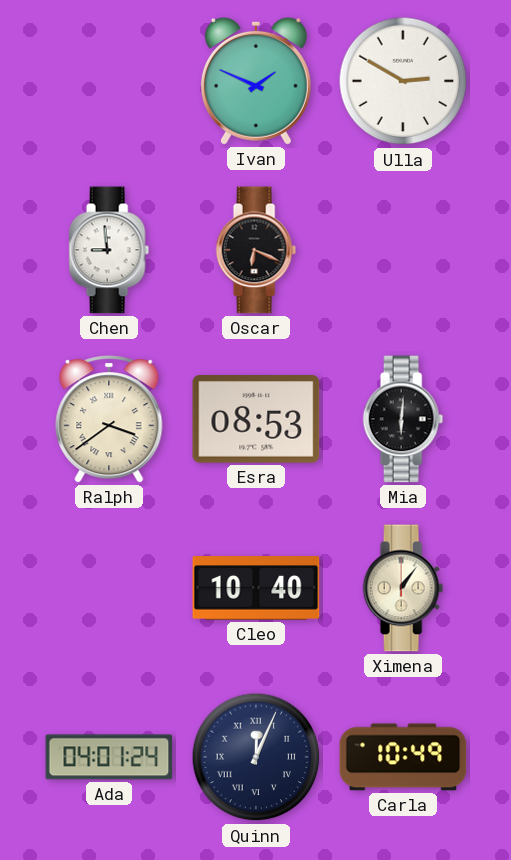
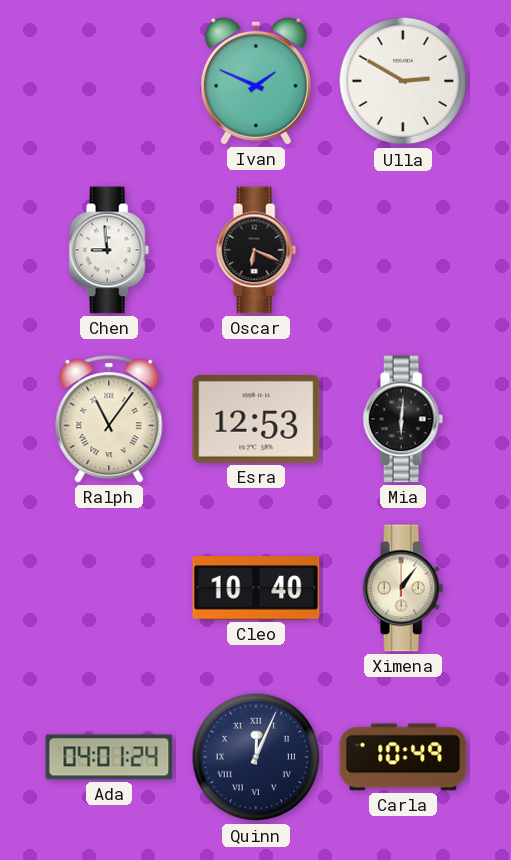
Ralph: 3:39 -> 11:06
Esra: 08:53 -> 12:53
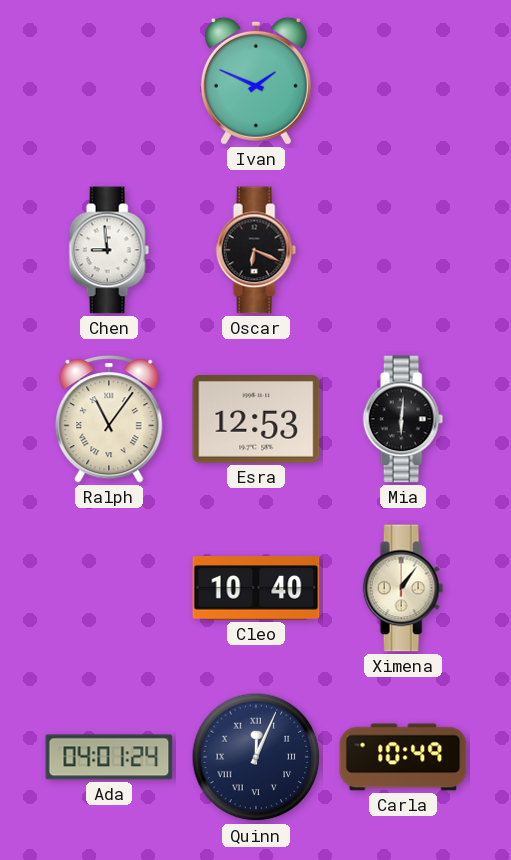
Ulla: 2:50 -> none
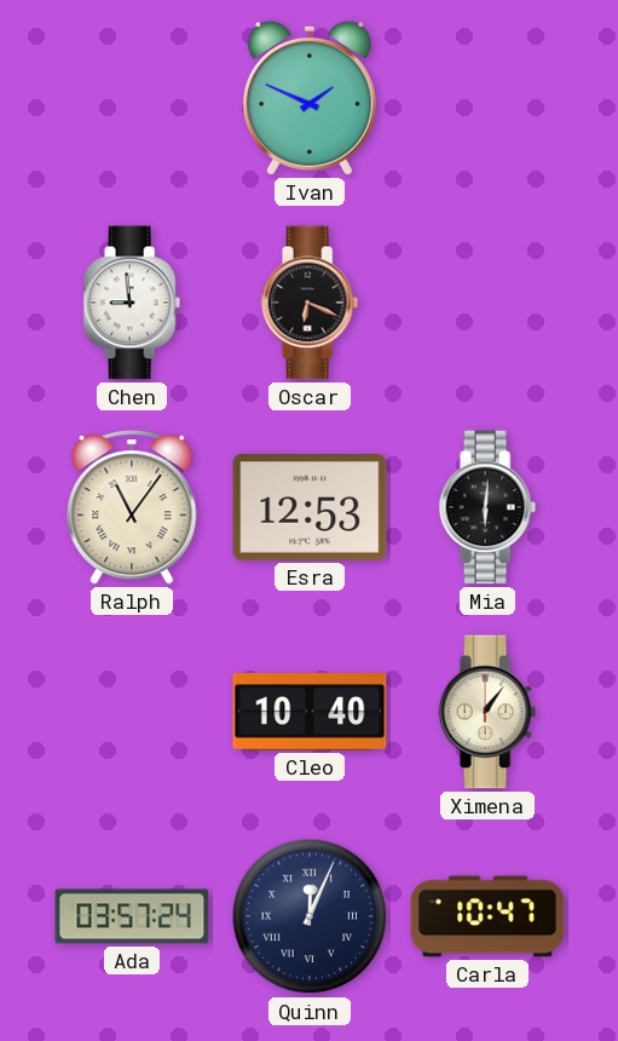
Ada: 04:01 -> 03:57
Carla: 10:49 -> 10:47
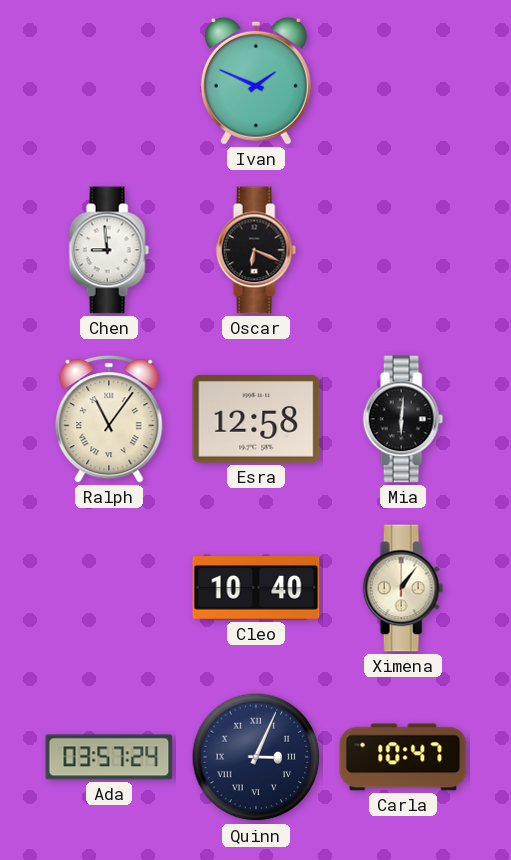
Esra: 12:53 -> 12:58
Quinn: 12:04 -> 3:04
